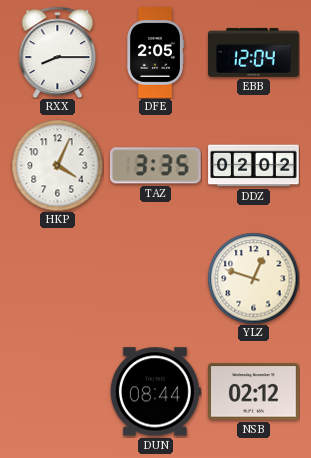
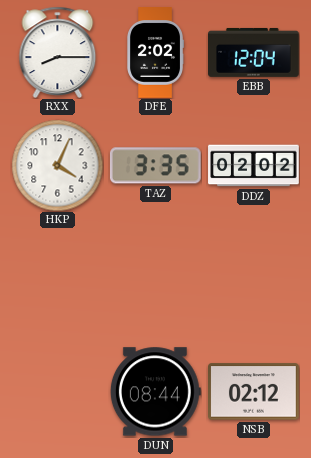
DFE: 2:05 -> 2:02
YLZ: 12:48 -> none
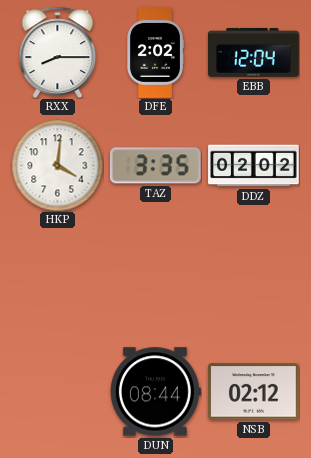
HKP: 4:04 -> 4:01
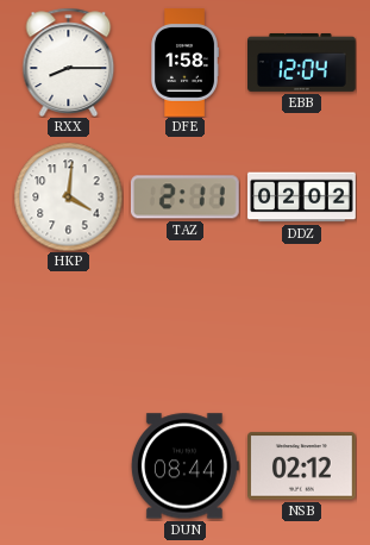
DFE: 2:02 -> 1:58
TAZ: 3:35 -> 2:11
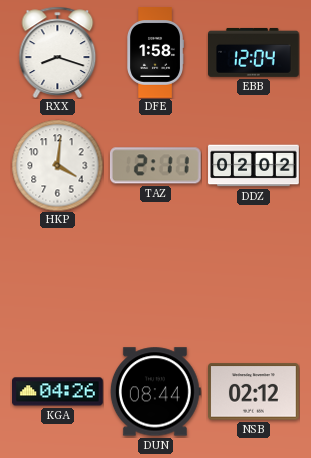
RXX: 8:15 -> 8:18
KGA: none -> 04:26
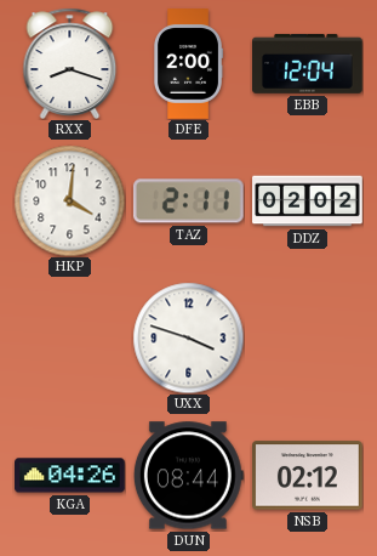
DFE: 1:58 -> 2:00
UXX: none -> 3:48
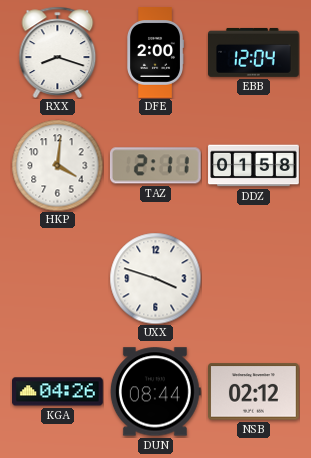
DDZ: 02:02 -> 01:58
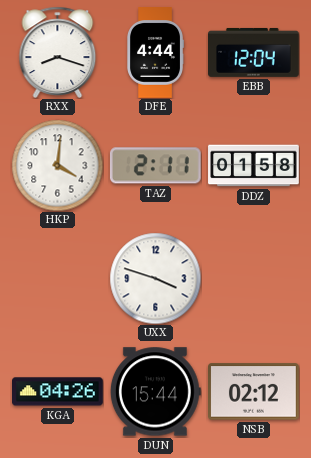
DFE: 2:00 -> 4:44
DUN: 08:44 -> 15:44
